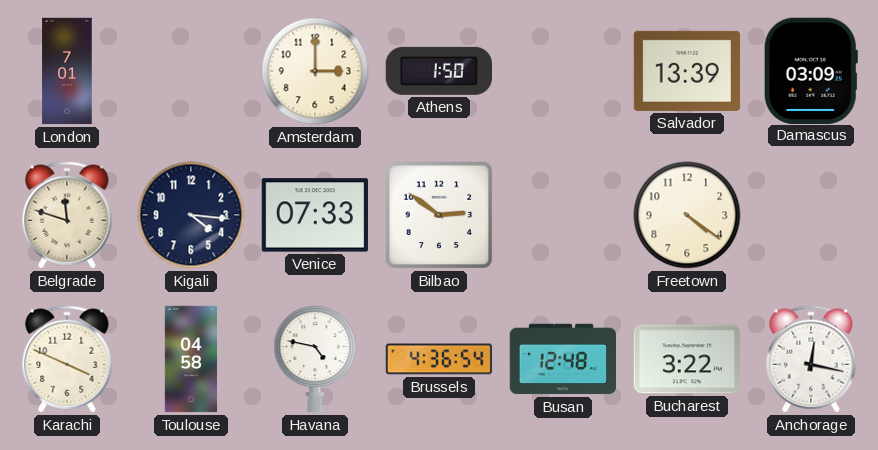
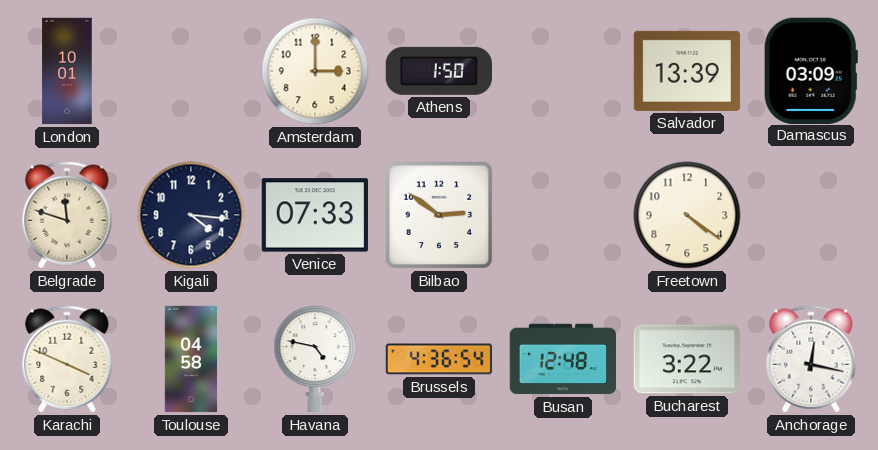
London: 7:01 -> 10:01
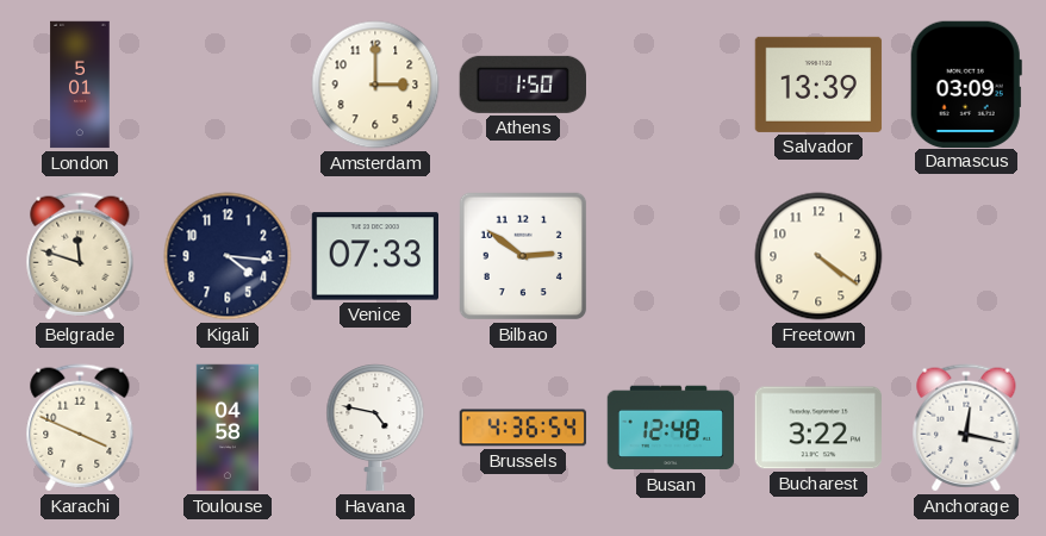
London: 10:01 -> 5:01
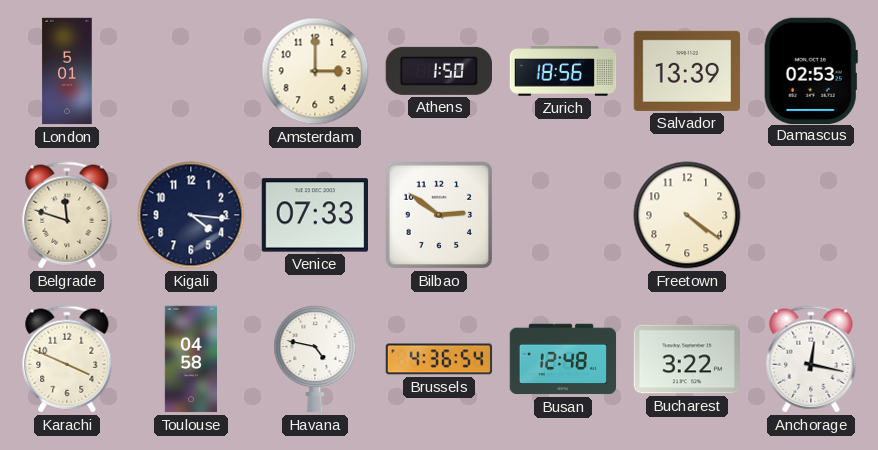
Zurich: none -> 18:56
Damascus: 03:09 -> 02:53
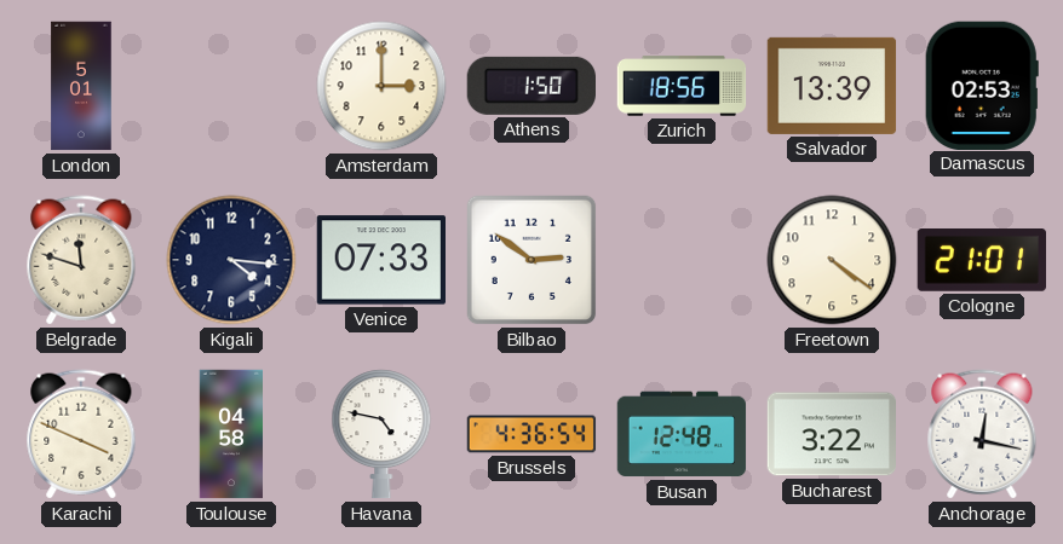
Cologne: none -> 21:01
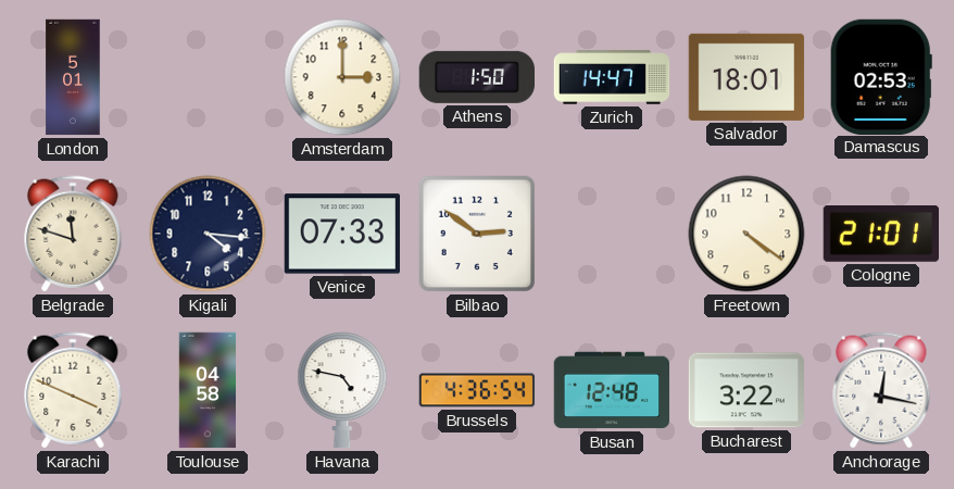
Zurich: 18:56 -> 14:47
Salvador: 13:39 -> 18:01
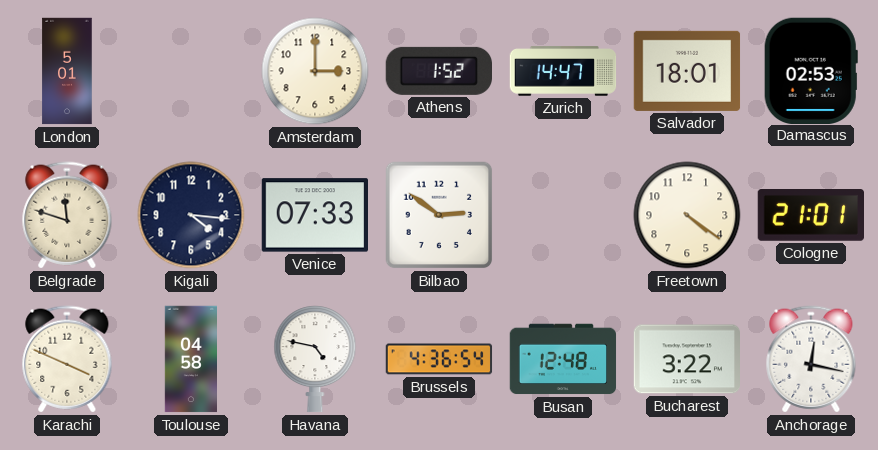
Athens: 1:50 -> 1:52
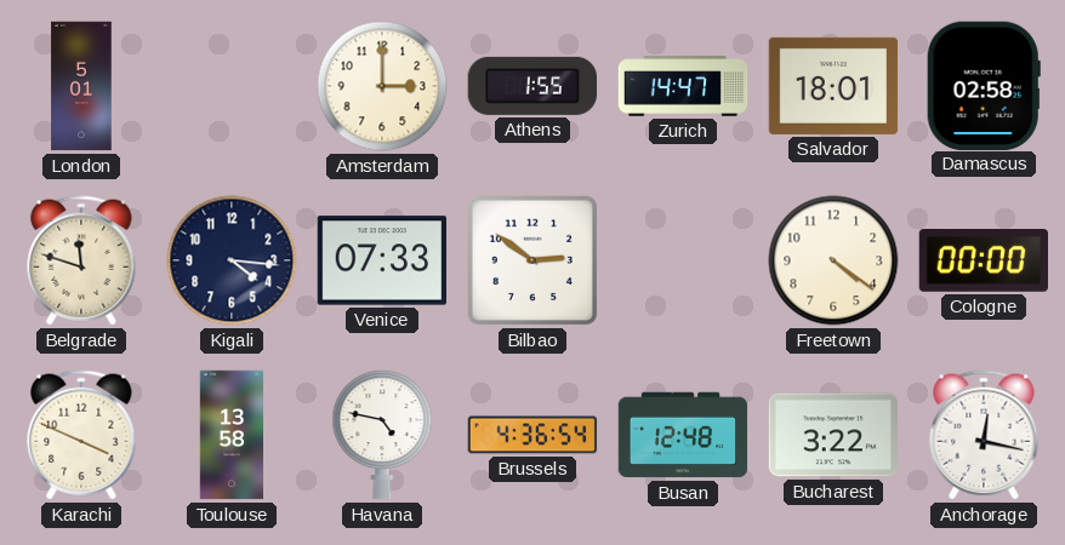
Athens: 1:52 -> 1:55
Damascus: 02:53 -> 02:58
Cologne: 21:01 -> 00:00
Toulouse: 04:58 -> 13:58
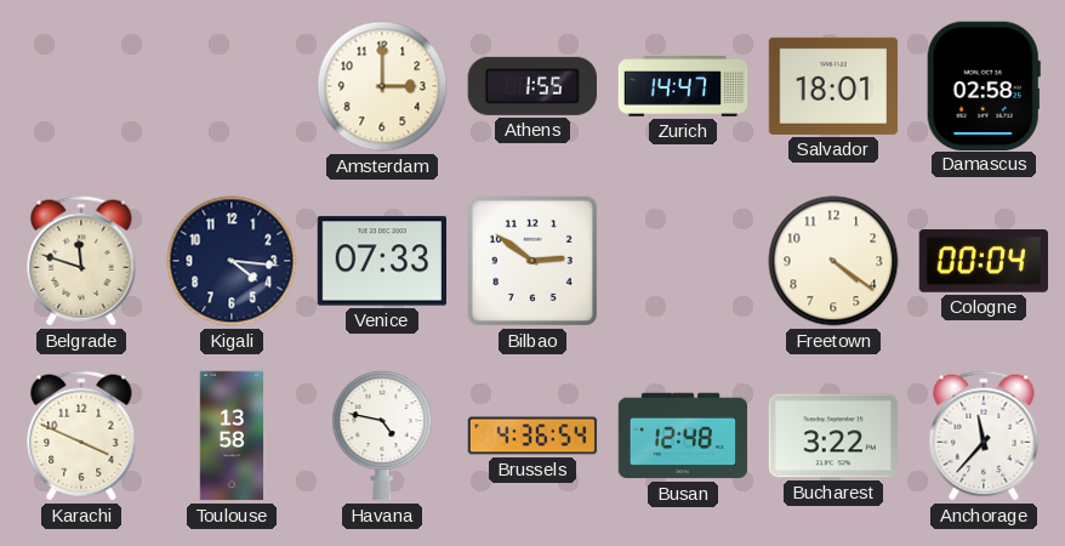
London: 5:01 -> none
Cologne: 00:00 -> 00:04
Anchorage: 12:17 -> 11:37
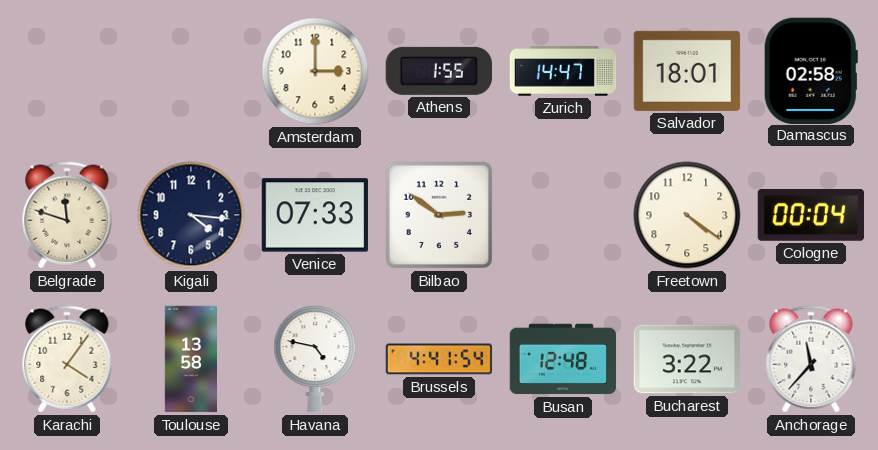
Karachi: 3:49 -> 4:06
Brussels: 4:36 -> 4:41
